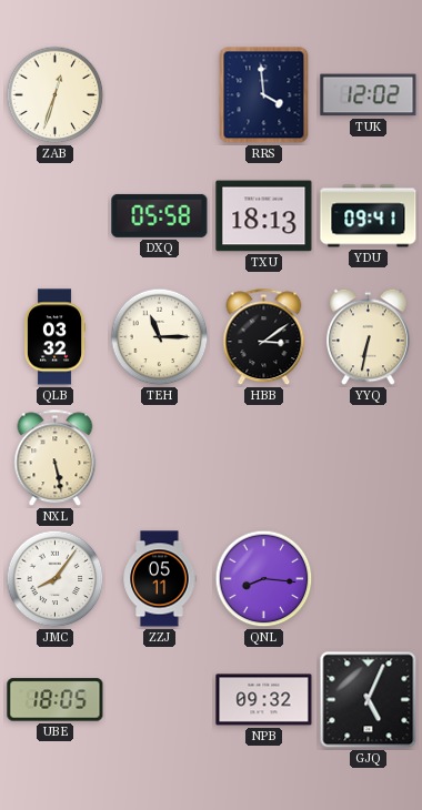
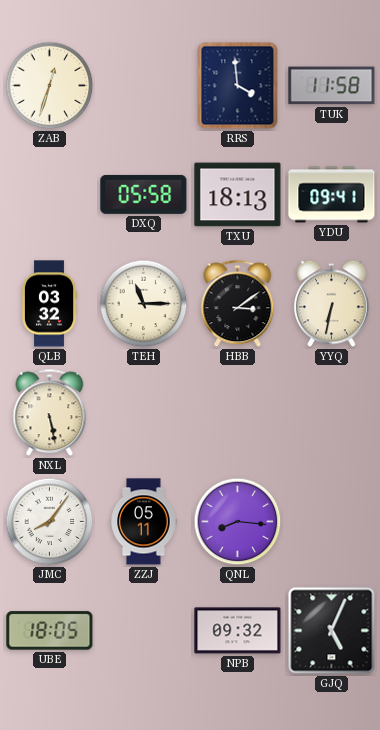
TUK: 12:02 -> 11:58
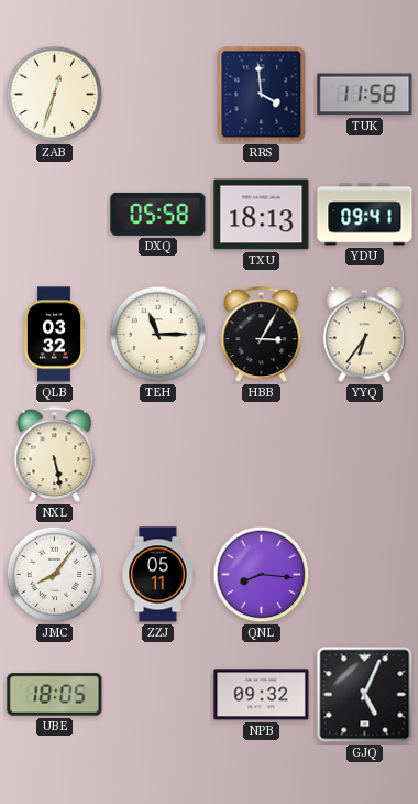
HBB: 3:09 -> 3:05
YYQ: 6:32 -> 6:36
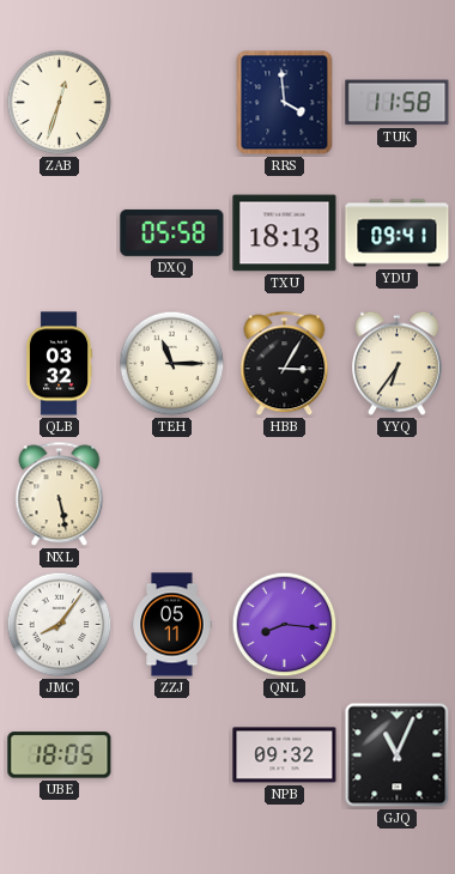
GJQ: 5:04 -> 11:04
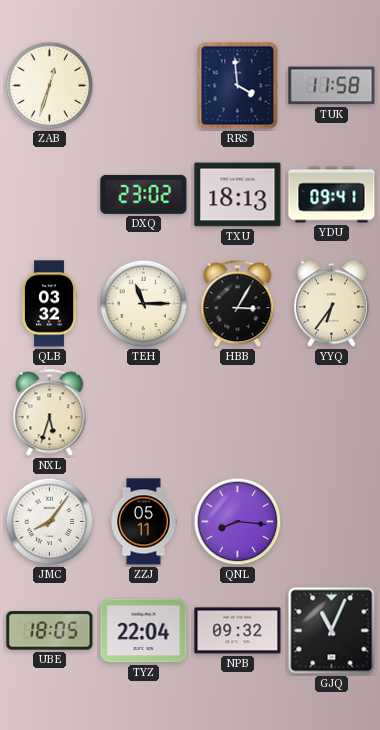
DXQ: 05:58 -> 23:02
NXL: 5:28 -> 5:33
TYZ: none -> 22:04
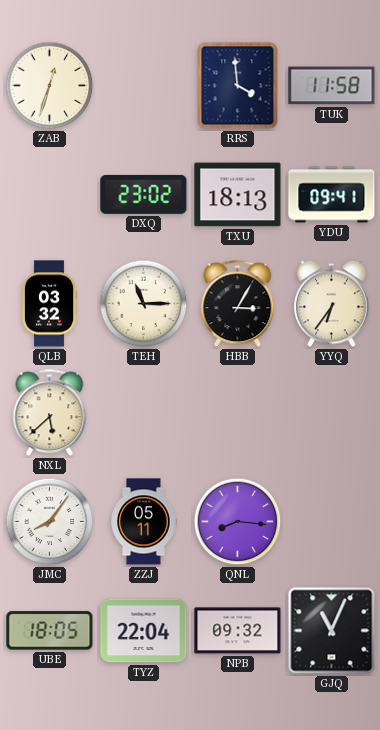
NXL: 5:33 -> 5:38
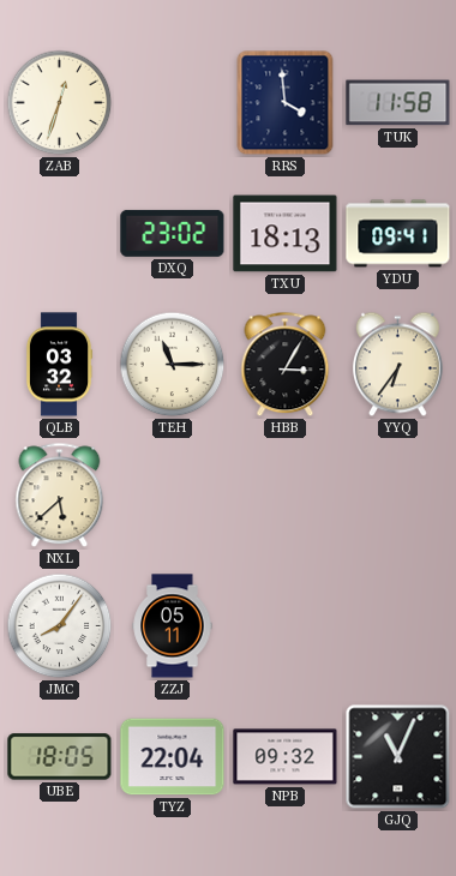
QNL: 8:16 -> none
